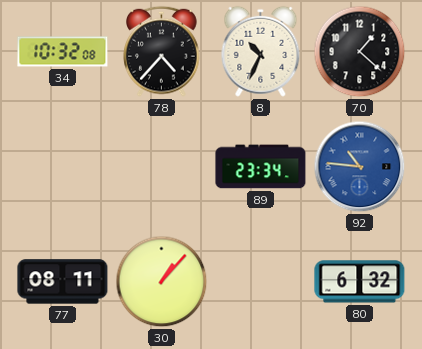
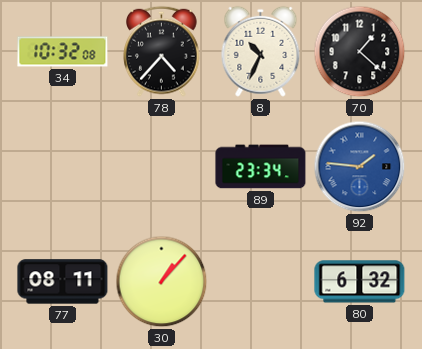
92: 10:46 -> 1:46
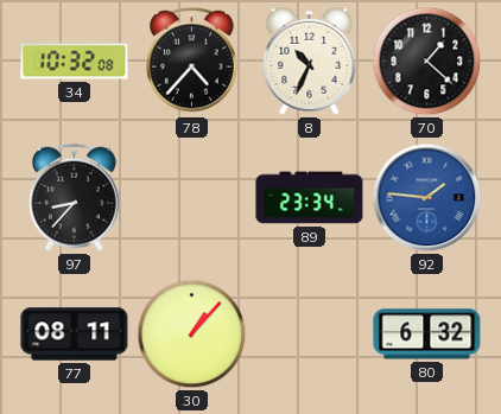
97: none -> 8:37
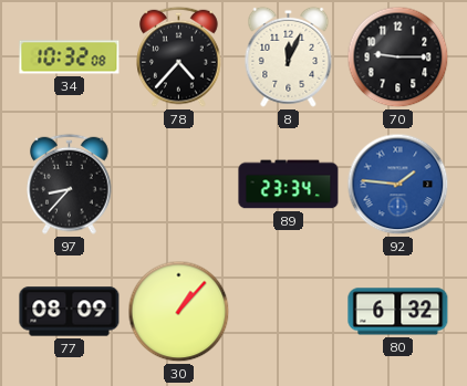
8: 10:34 -> 12:04
70: 1:22 -> 9:15
77: 08:11 -> 08:09
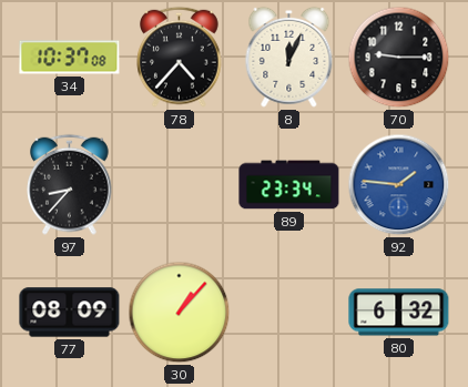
34: 10:32 -> 10:37
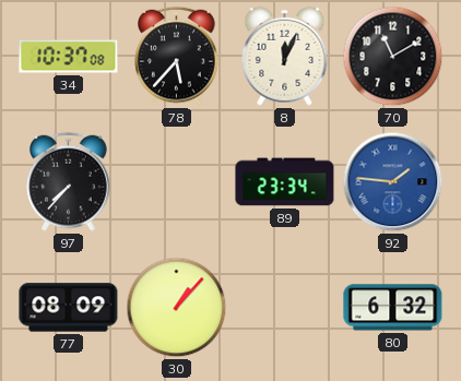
78: 4:37 -> 5:37
70: 9:15 -> 11:10
97: 8:37 -> 7:37
